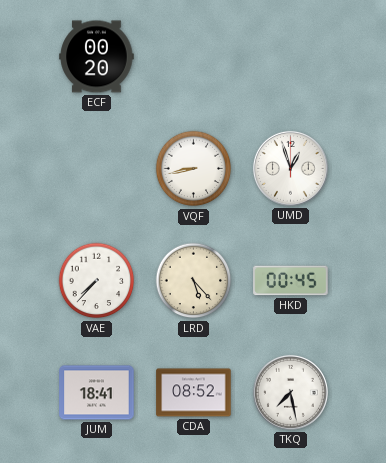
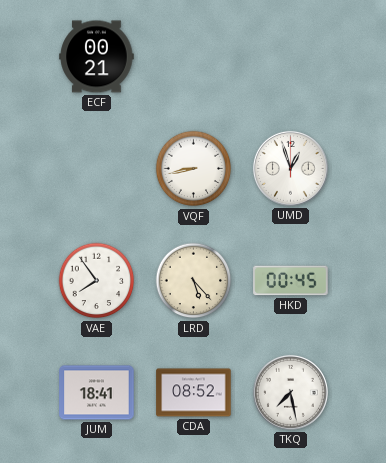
ECF: 00:20 -> 00:21
VAE: 7:37 -> 7:54
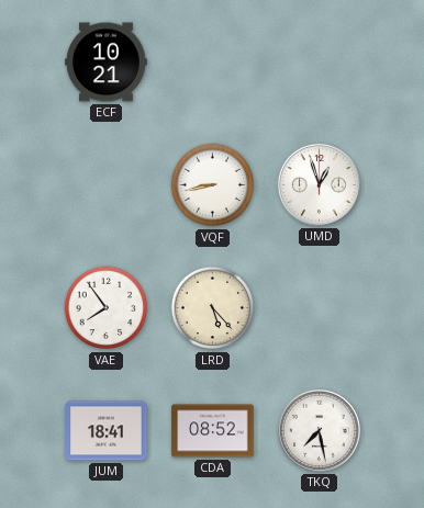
ECF: 00:21 -> 10:21
HKD: 00:45 -> none
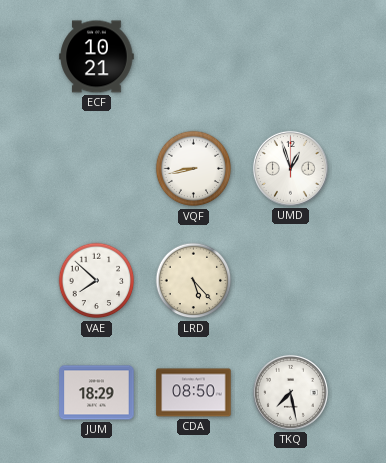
VAE: 7:54 -> 7:52
JUM: 18:41 -> 18:29
CDA: 08:52 -> 08:50
